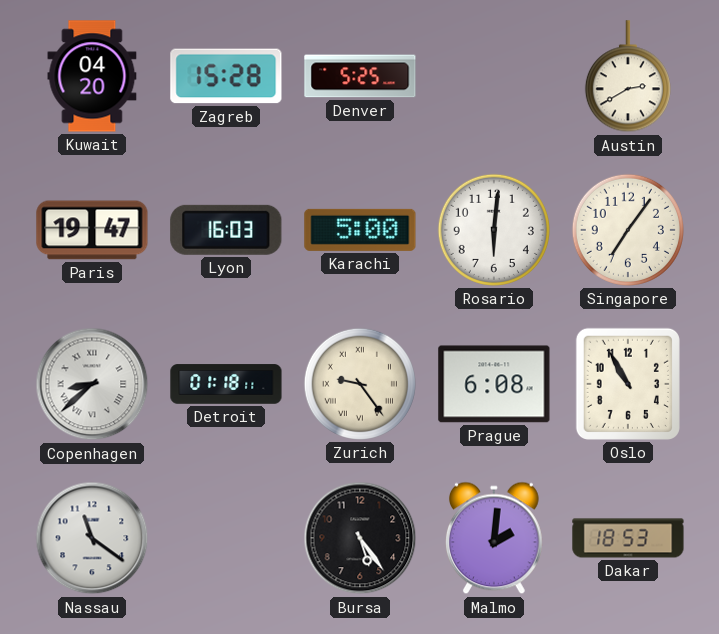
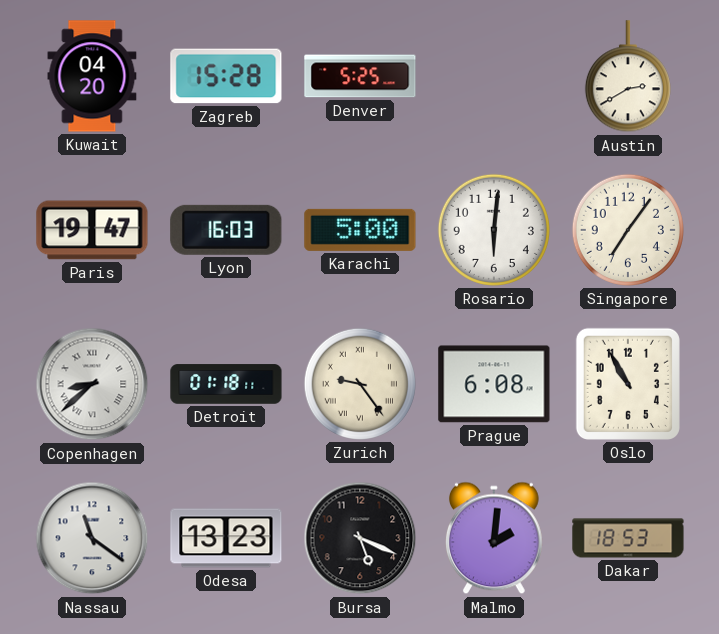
Odesa: none -> 13:23
Bursa: 5:24 -> 5:19
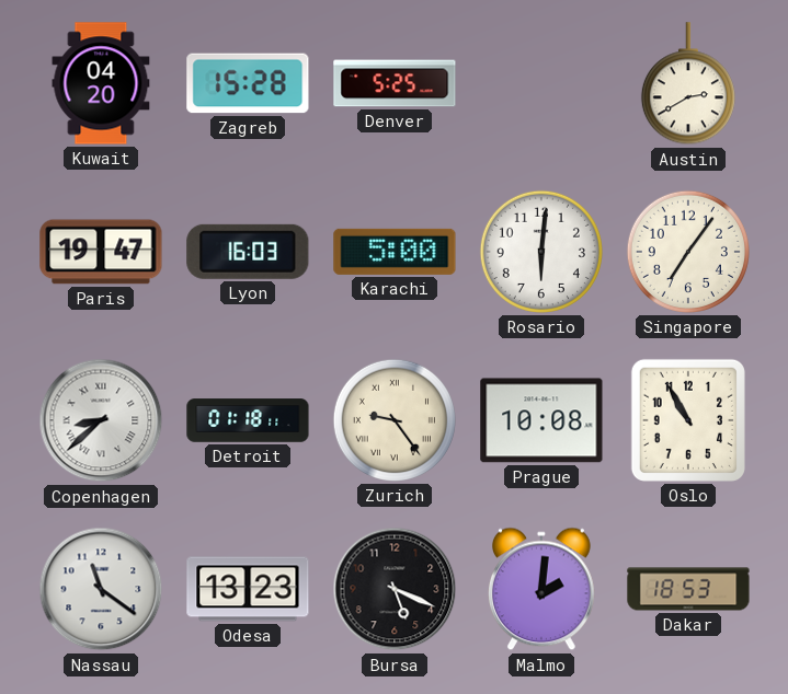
Prague: 6:08 -> 10:08
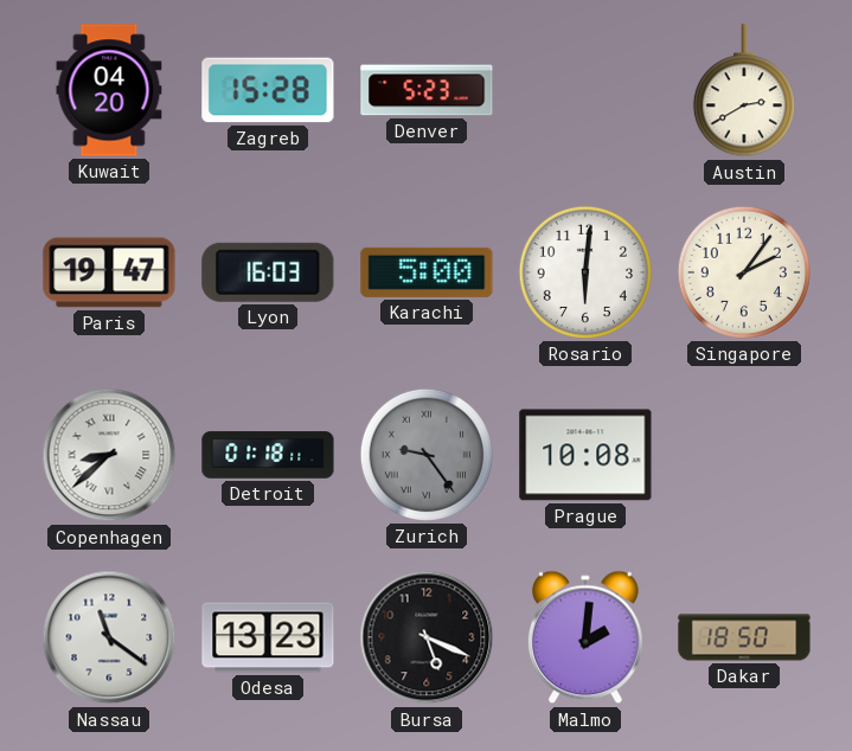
Denver: 5:25 -> 5:23
Singapore: 7:06 -> 2:06
Zurich dial: cream -> grey
Oslo: 10:55 -> none
Dakar: 18:53 -> 18:50
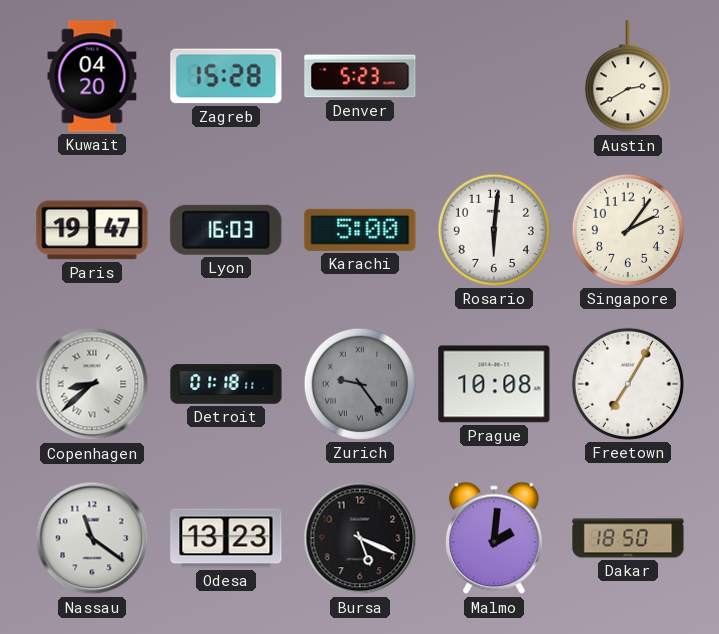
Freetown: none -> 7:05
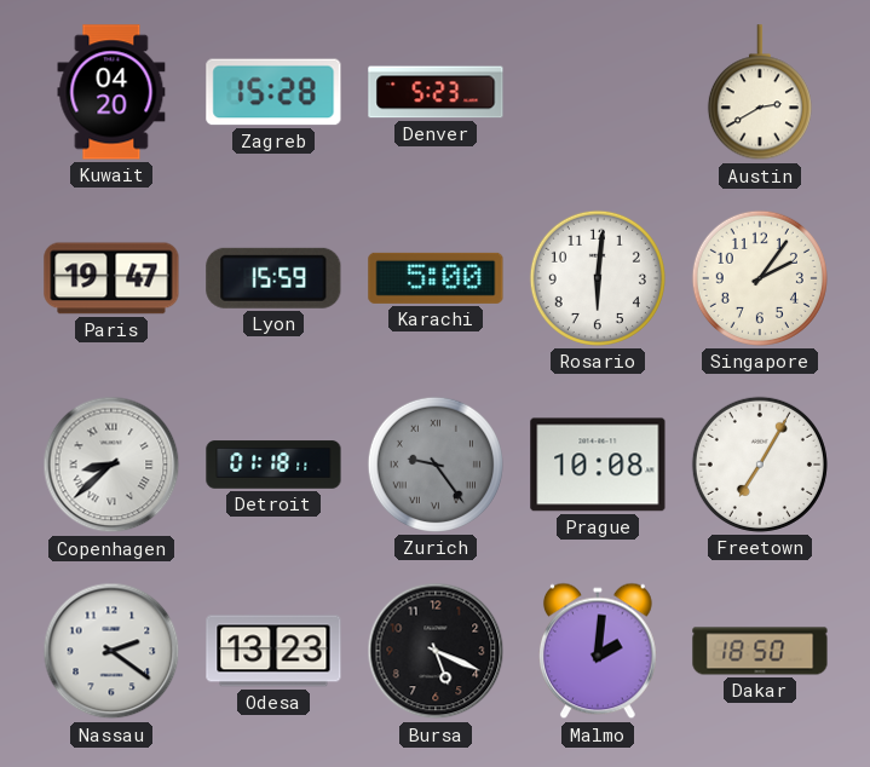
Lyon: 16:03 -> 15:59
Nassau: 11:21 -> 2:21
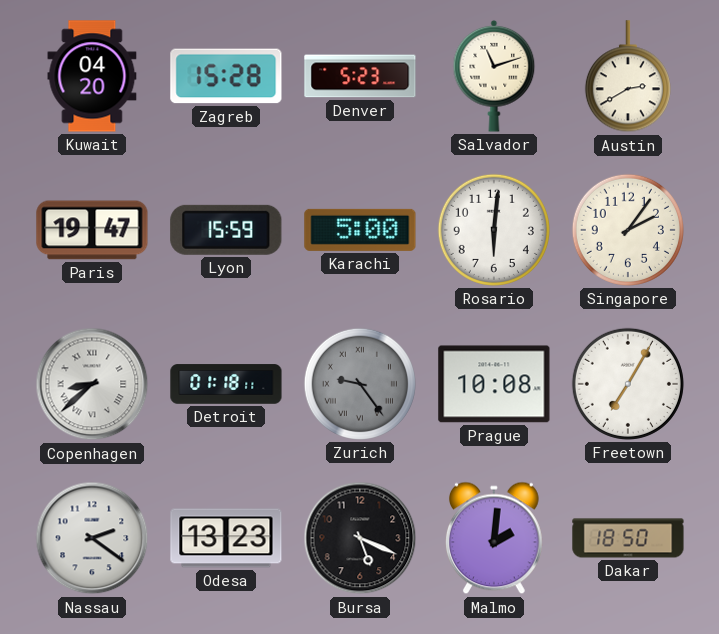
Salvador: none -> 11:12
